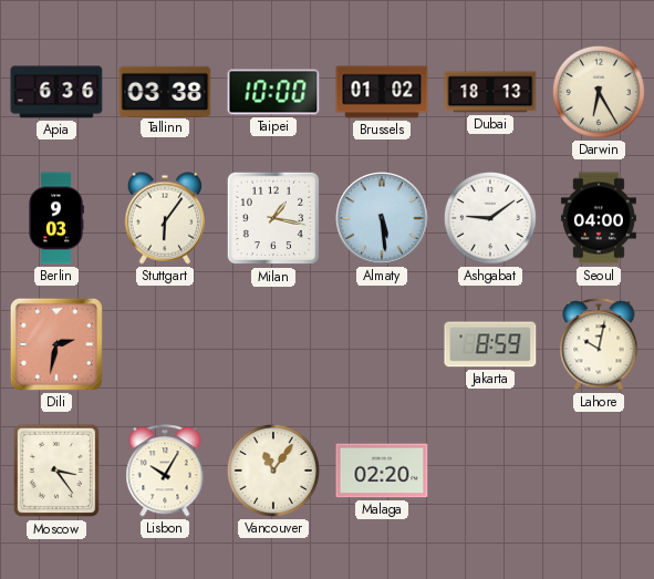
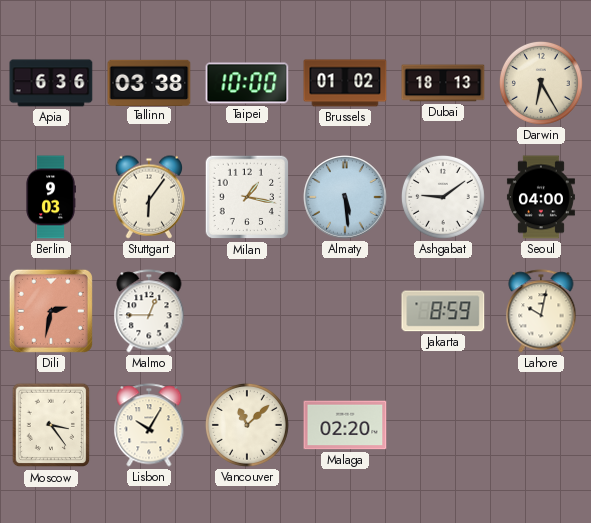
Malmo: none -> 12:45
Vancouver: 11:06 -> 11:08
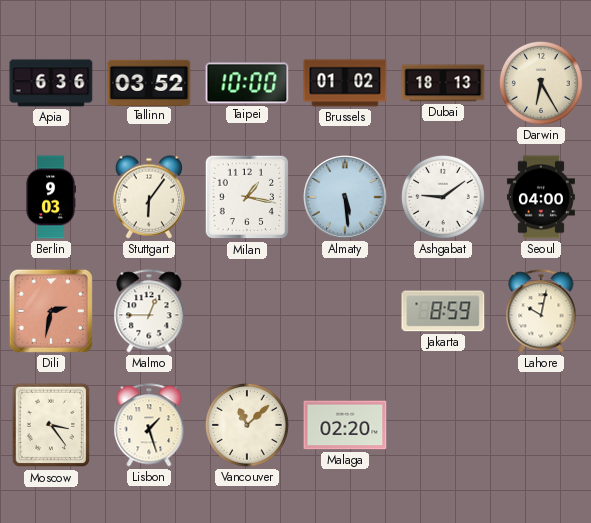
Tallinn: 03:38 -> 03:52
Lisbon: 10:05 -> 1:27
